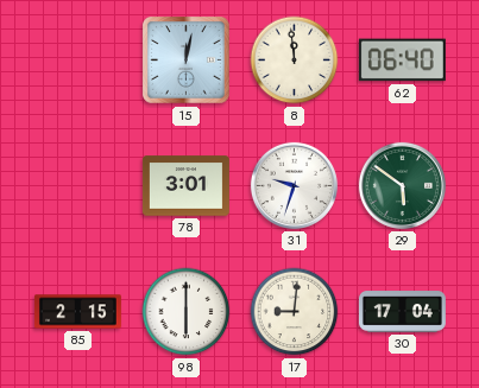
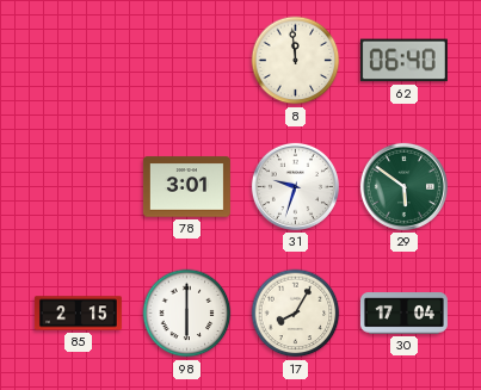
15: 12:02 -> none
17: 9:01 -> 8:05
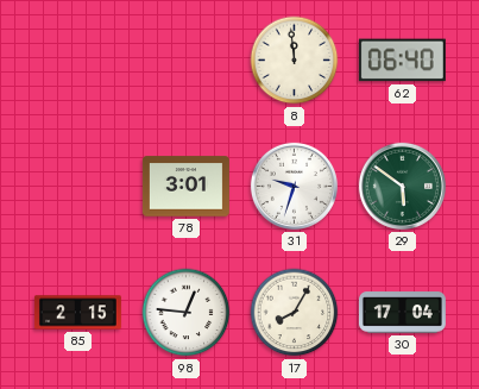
98: 6:00 -> 12:46
